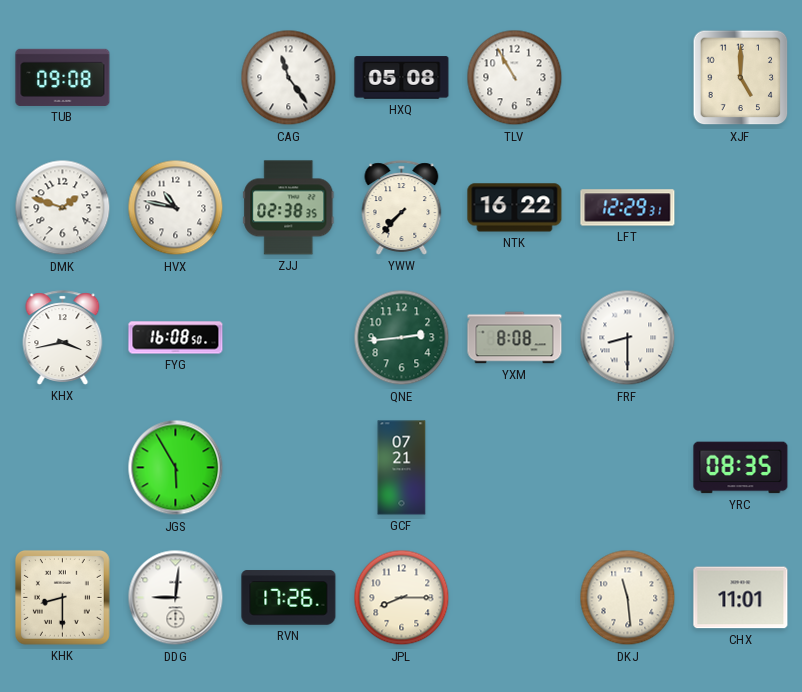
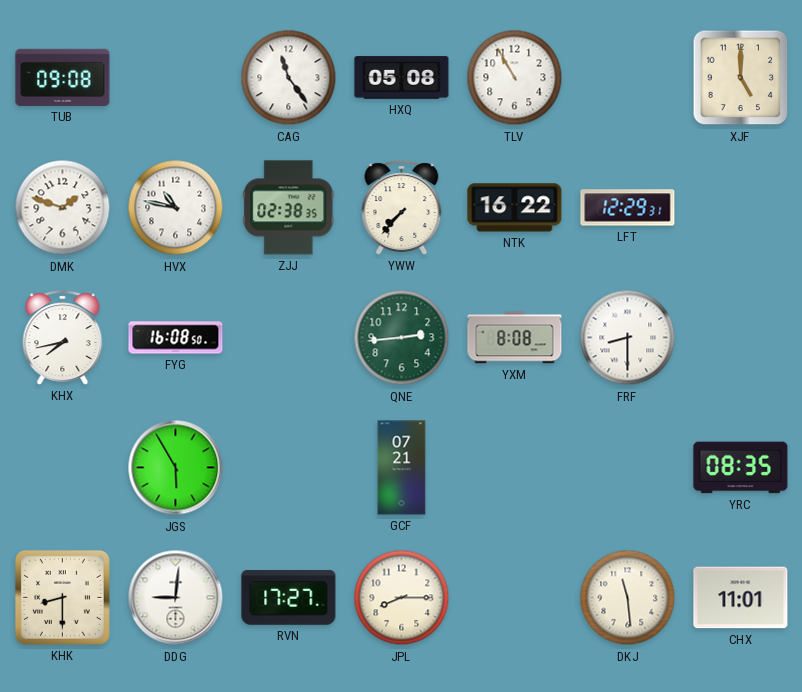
KHX: 3:43 -> 7:43
RVN: 17:26 -> 17:27
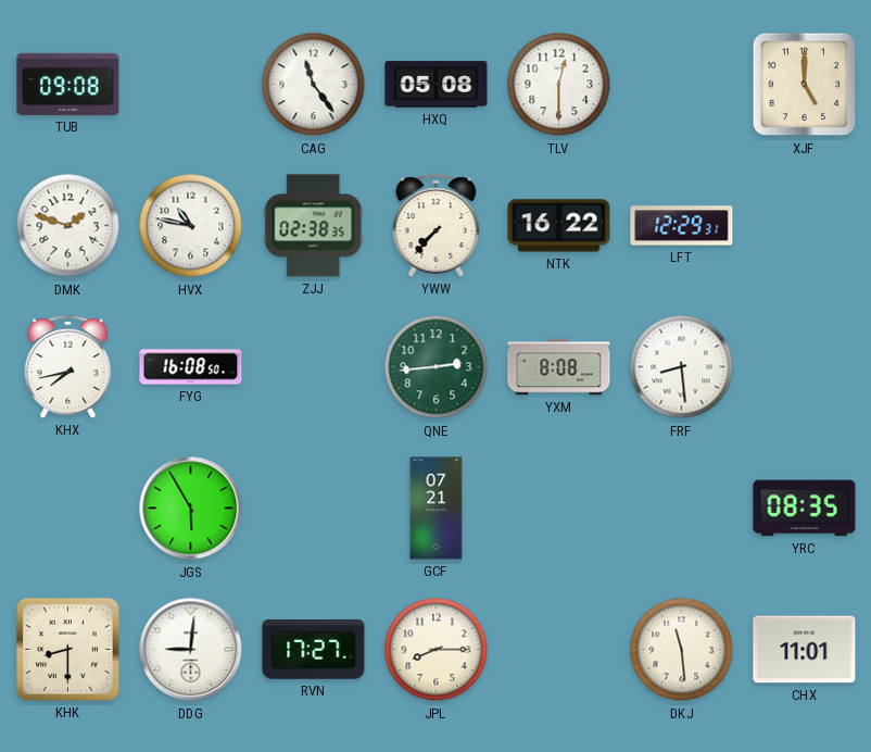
TLV: 10:55 -> 12:30
FRF: 8:30 -> 8:29
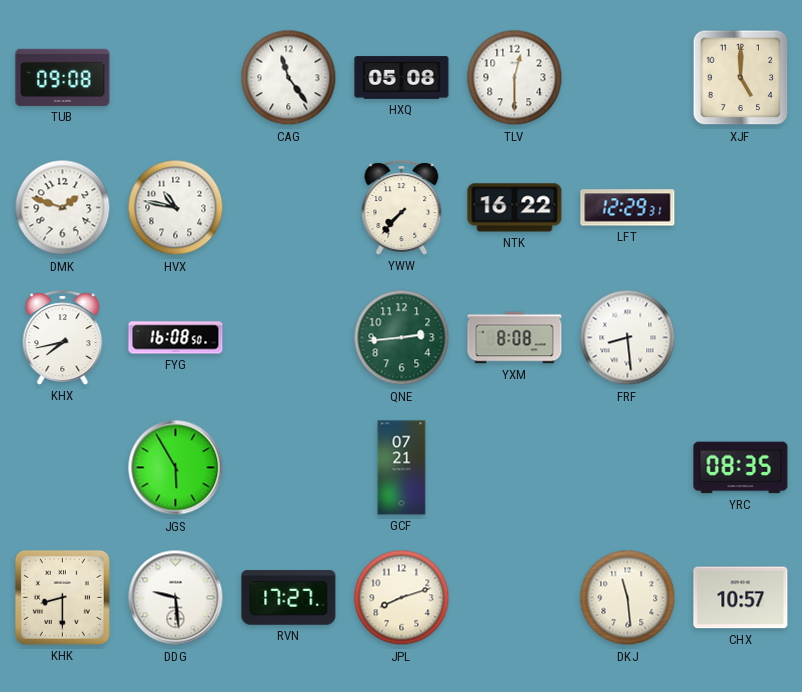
ZJJ: 02:38 -> none
DDG: 9:01 -> 9:29
JPL: 8:15 -> 8:12
CHX: 11:01 -> 10:57
